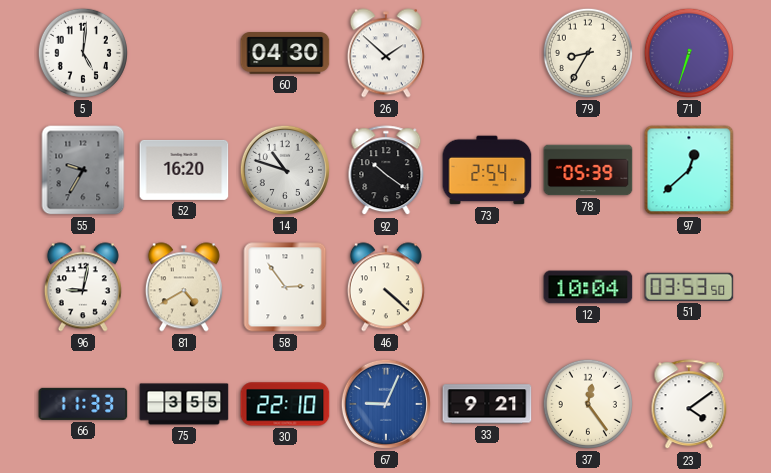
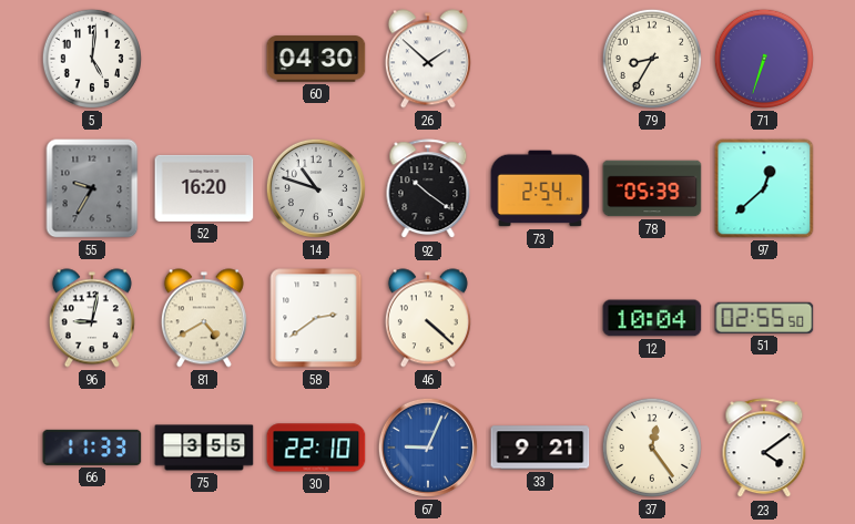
58: 2:54 -> 2:39
51: 03:53 -> 02:55
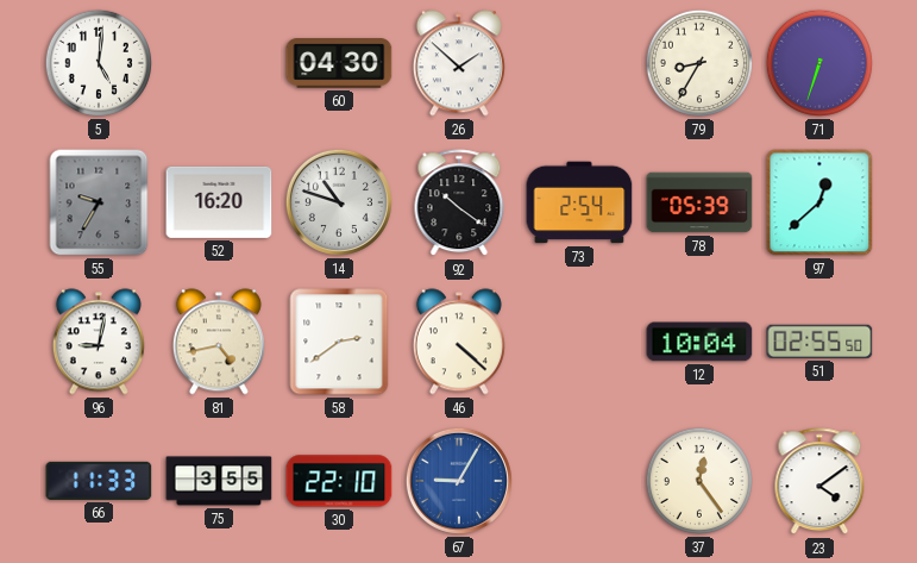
81: 4:40 -> 4:43
67: 9:04 -> 9:05
33: 9:21 -> none
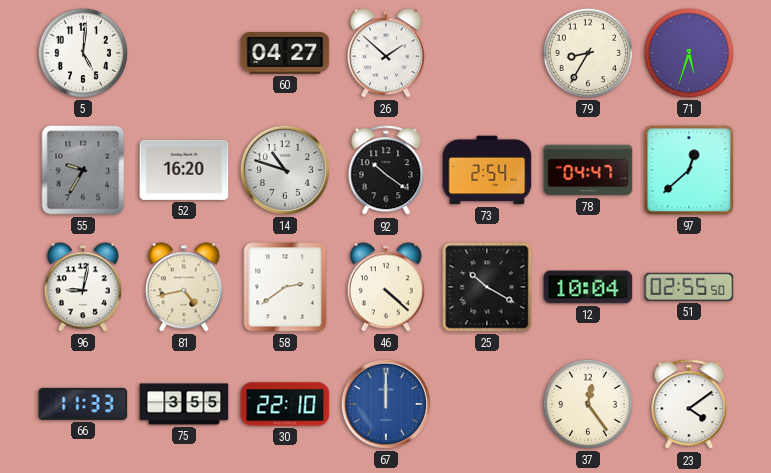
60: 04:30 -> 04:27
71: 6:33 -> 5:33
78: 05:39 -> 04:47
25: none -> 10:20
67: 9:05 -> 12:00
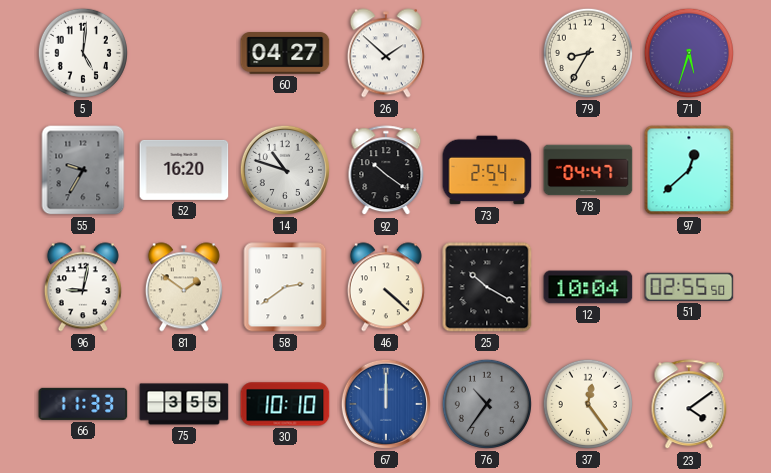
81: 4:43 -> 1:51
30: 22:10 -> 10:10
76: none -> 10:36
